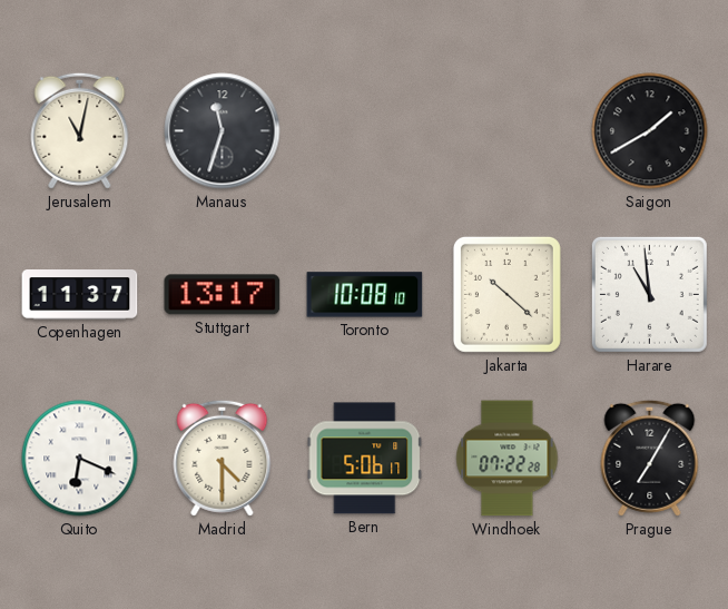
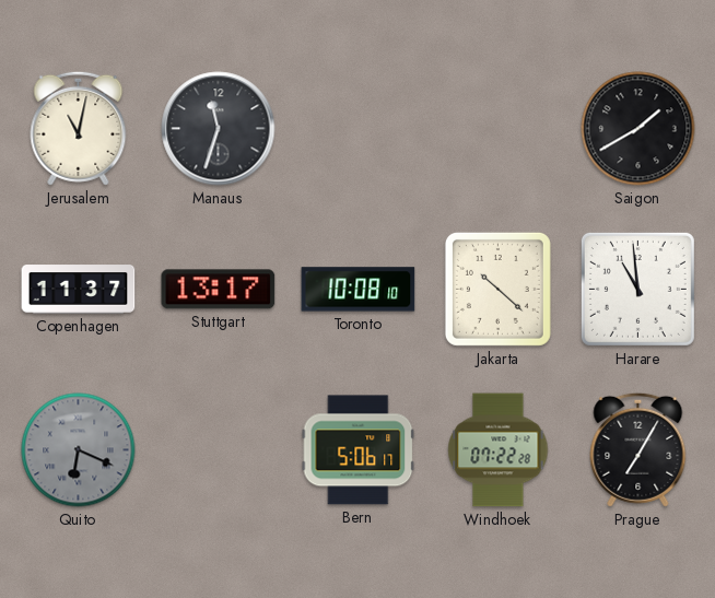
Quito dial: white -> grey
Madrid: 4:30 -> none
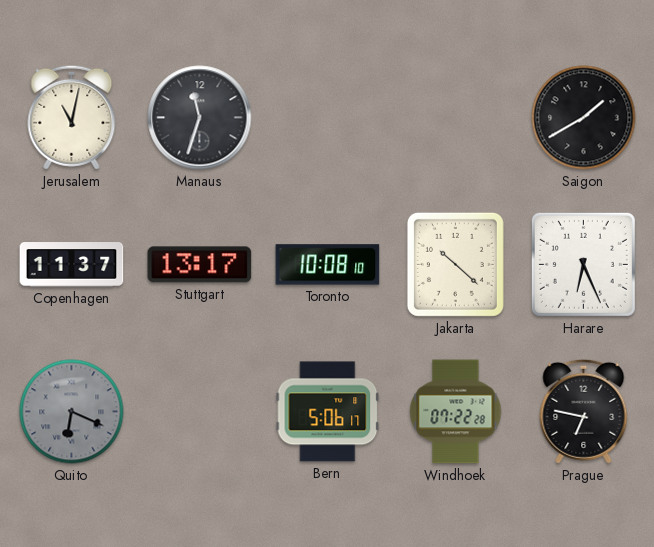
Harare: 10:59 -> 6:26
Prague: 7:05 -> 6:47
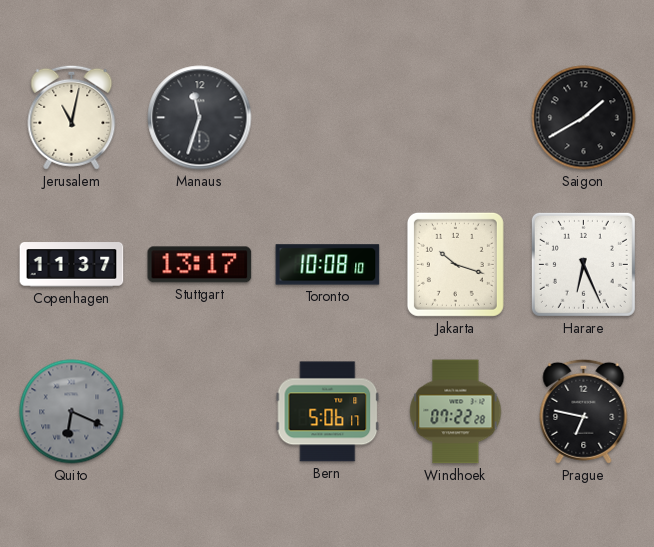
Jakarta: 10:22 -> 10:18
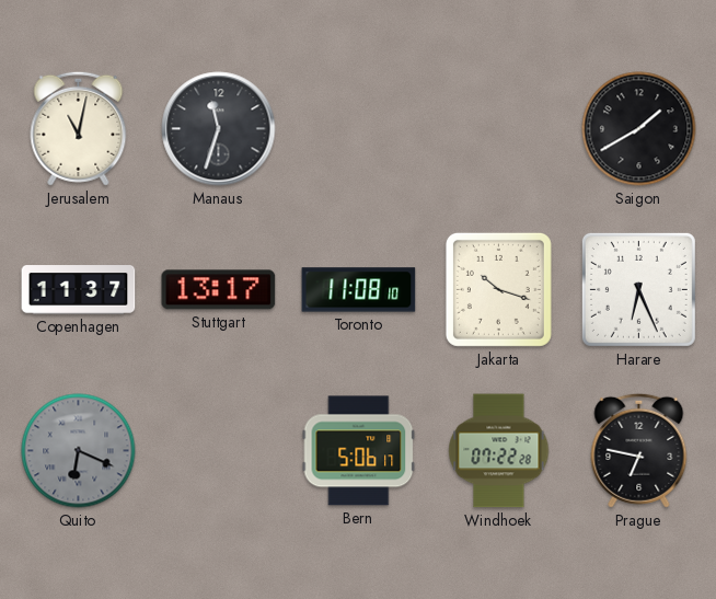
Toronto: 10:08 -> 11:08
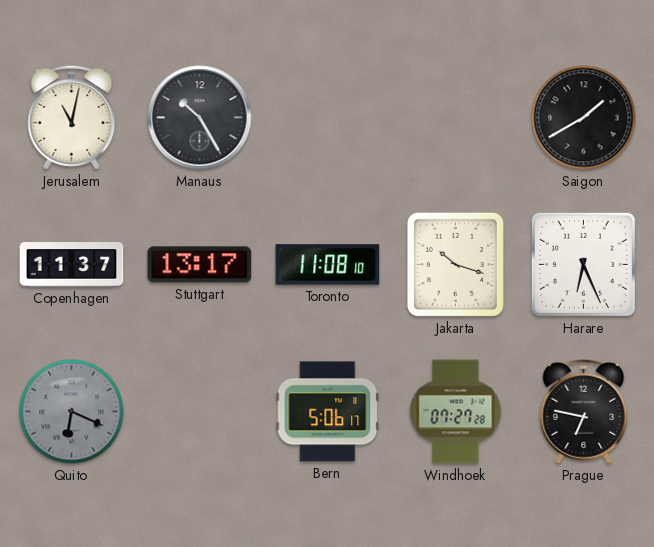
Manaus: 11:33 -> 10:25
Windhoek: 07:22 -> 07:27
